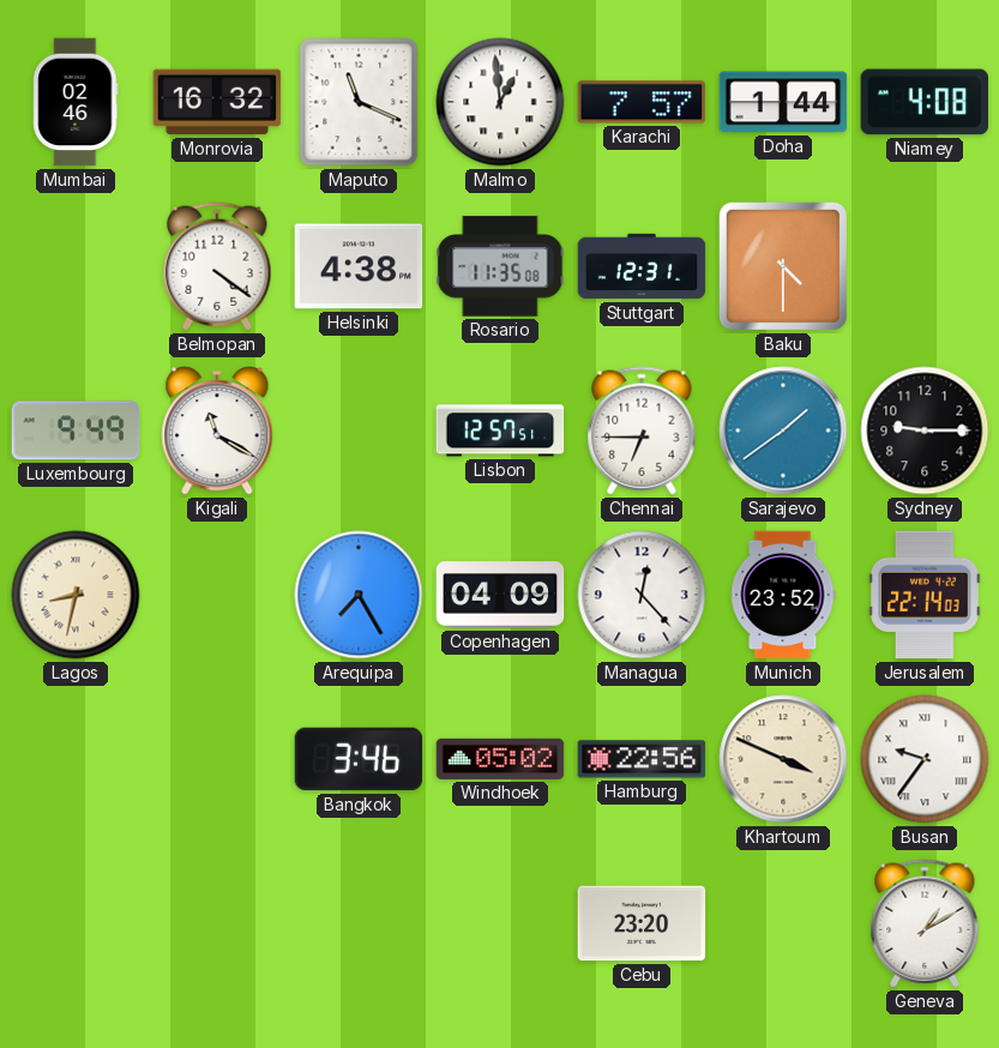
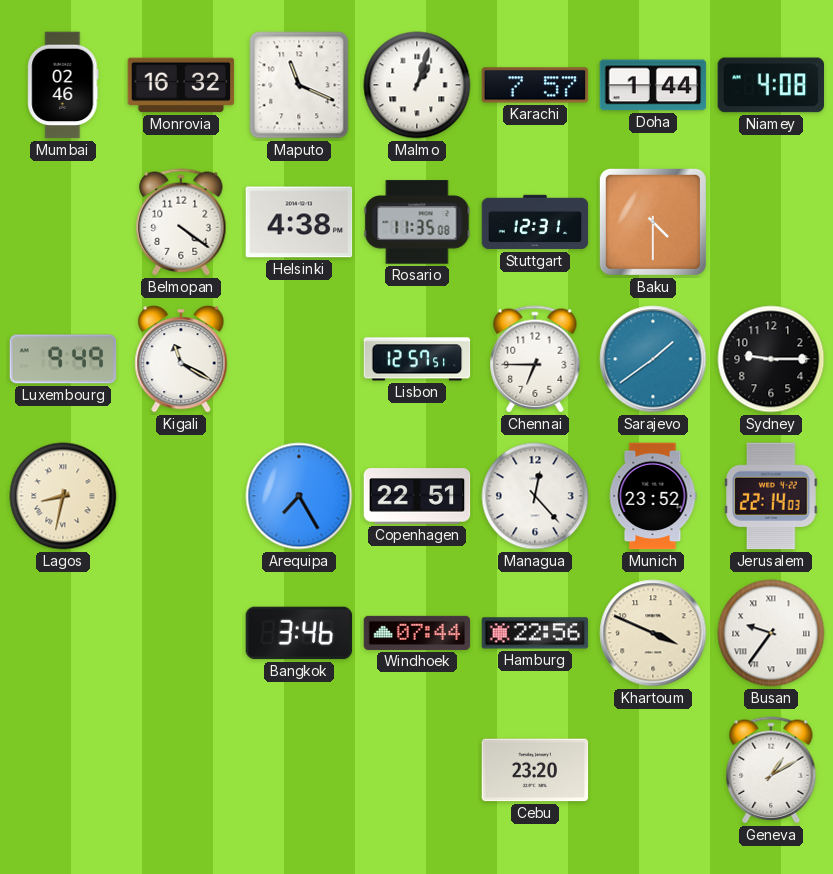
Malmo: 12:59 -> 1:03
Copenhagen: 04:09 -> 22:51
Windhoek: 05:02 -> 07:44
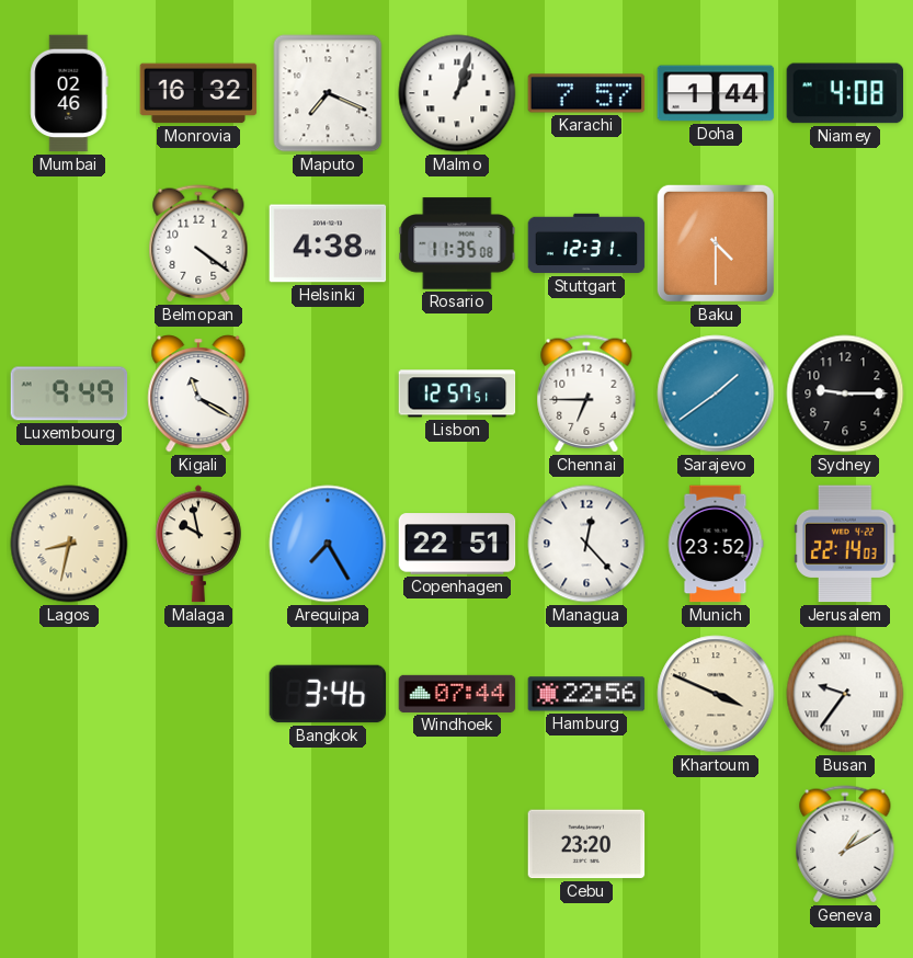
Maputo: 11:19 -> 7:19
Malaga: none -> 9:58
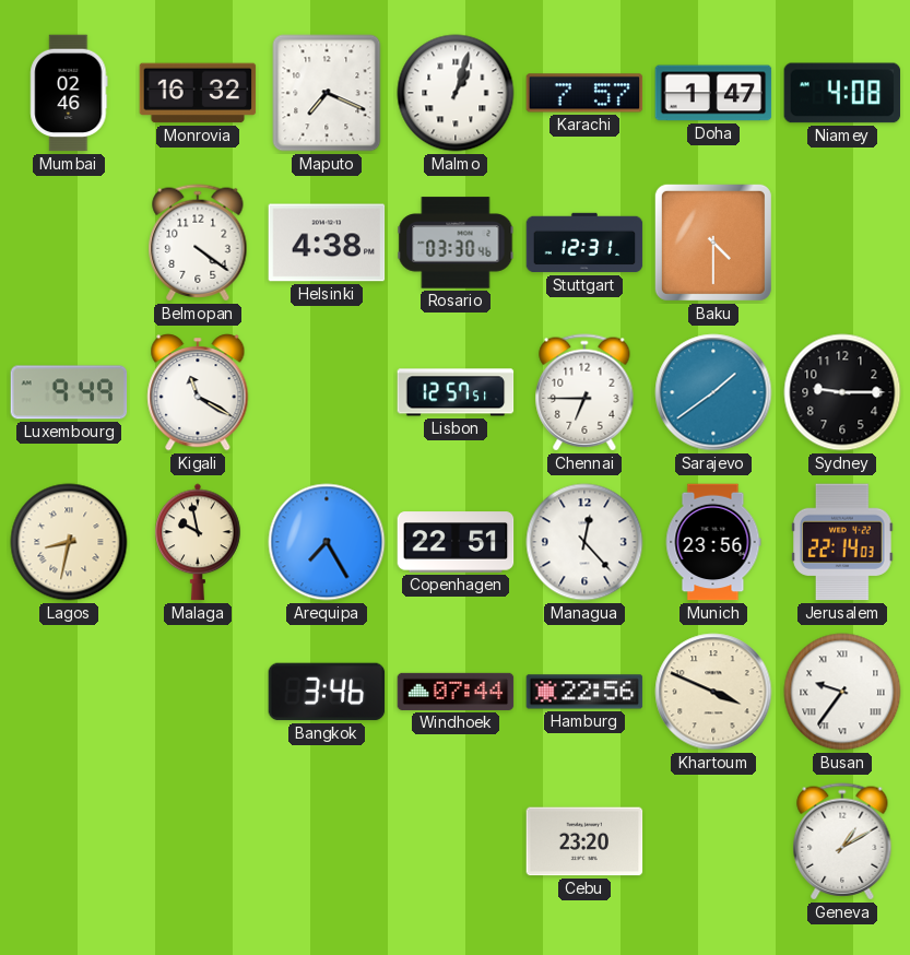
Doha: 1:44 -> 1:47
Rosario: 11:35 -> 03:30
Munich: 23:52 -> 23:56
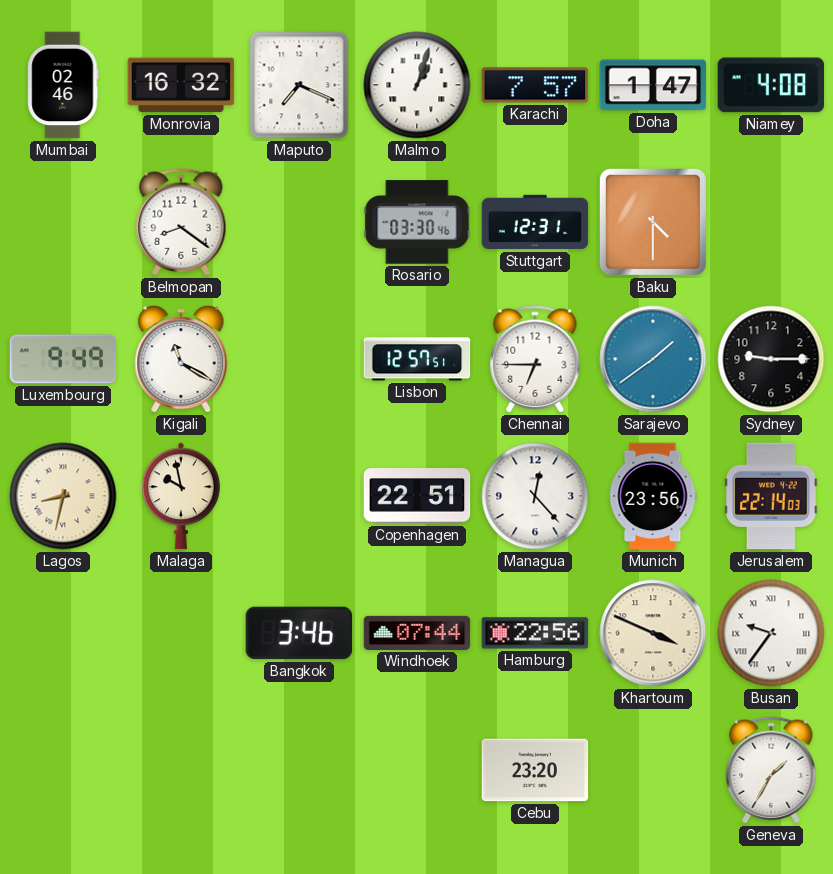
Belmopan: 4:21 -> 8:21
Helsinki: 4:38 -> none
Arequipa: 7:25 -> none
Geneva: 1:10 -> 1:35
